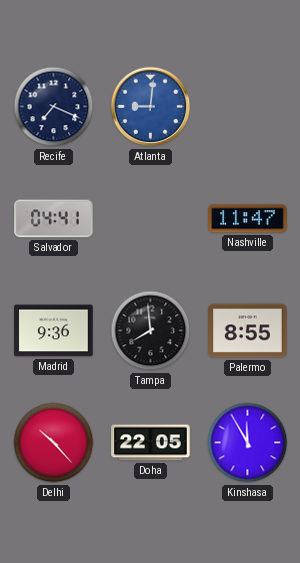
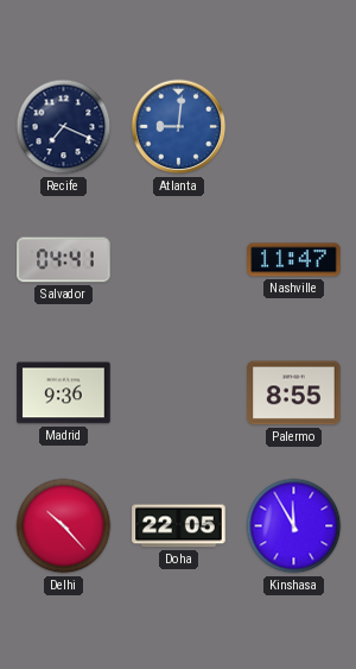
Tampa: 7:59 -> none
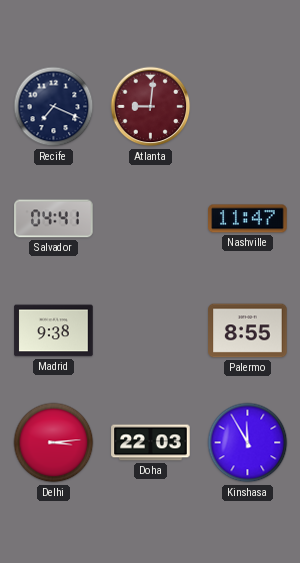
Atlanta dial: blue -> burgundy
Madrid: 9:36 -> 9:38
Delhi: 10:23 -> 3:14
Doha: 22:05 -> 22:03
